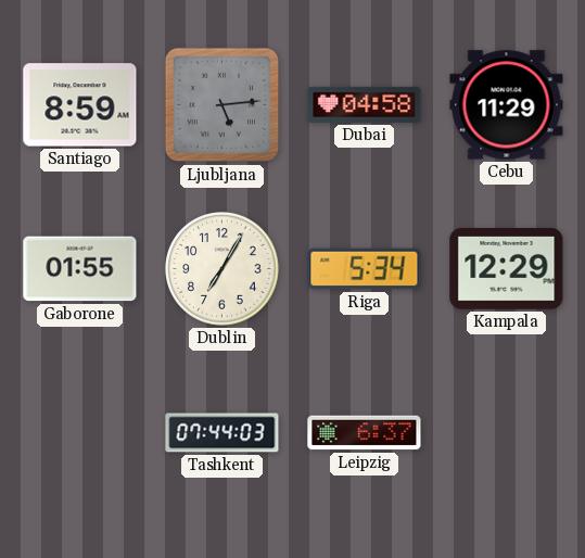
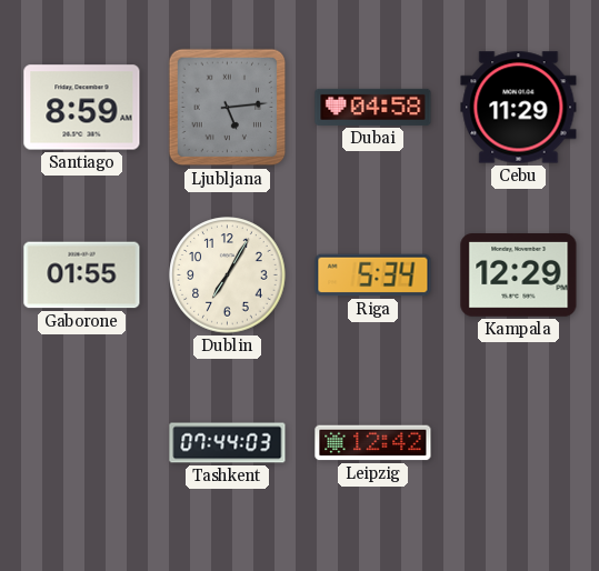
Leipzig: 6:37 -> 12:42
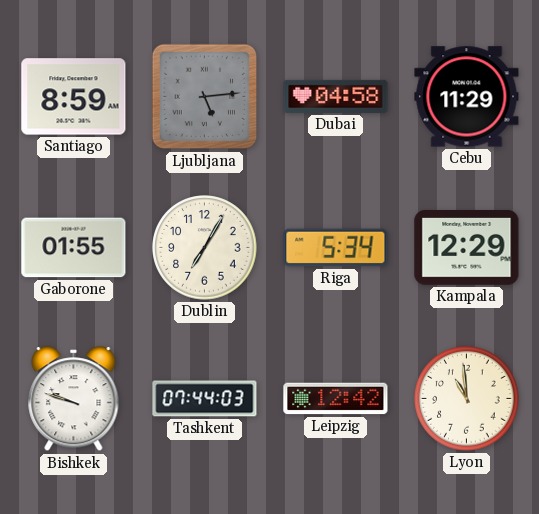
Bishkek: none -> 9:48
Lyon: none -> 10:59
